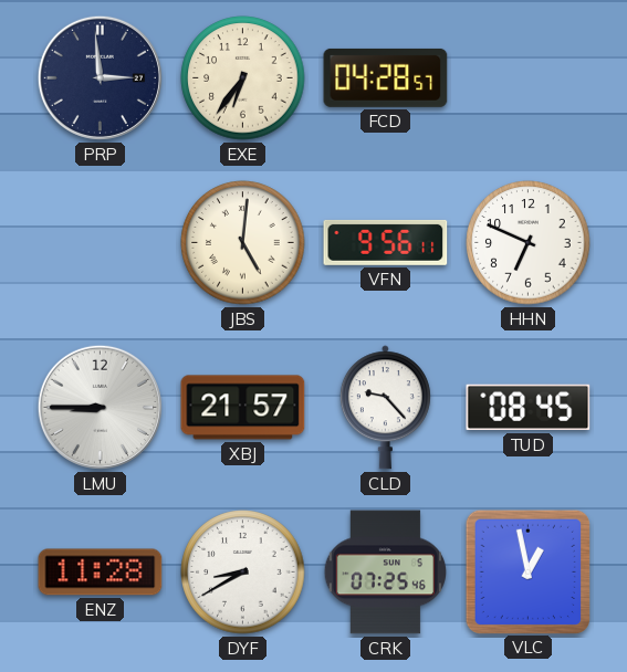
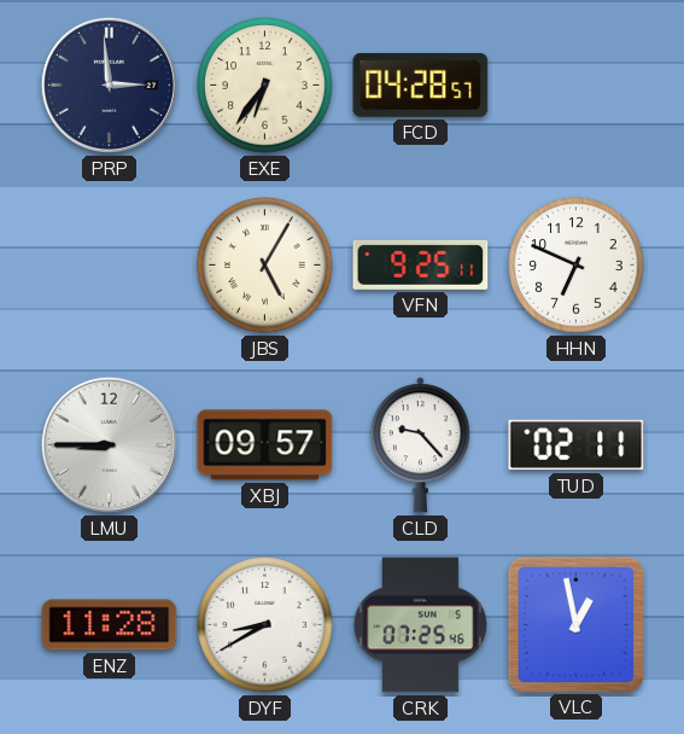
JBS: 5:01 -> 5:05
VFN: 9:56 -> 9:25
XBJ: 21:57 -> 09:57
TUD: 08:45 -> 02:11
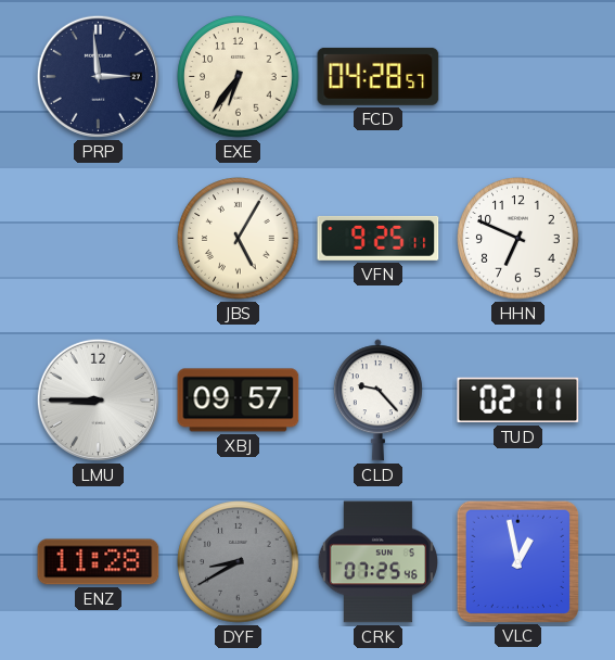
DYF dial: white -> grey
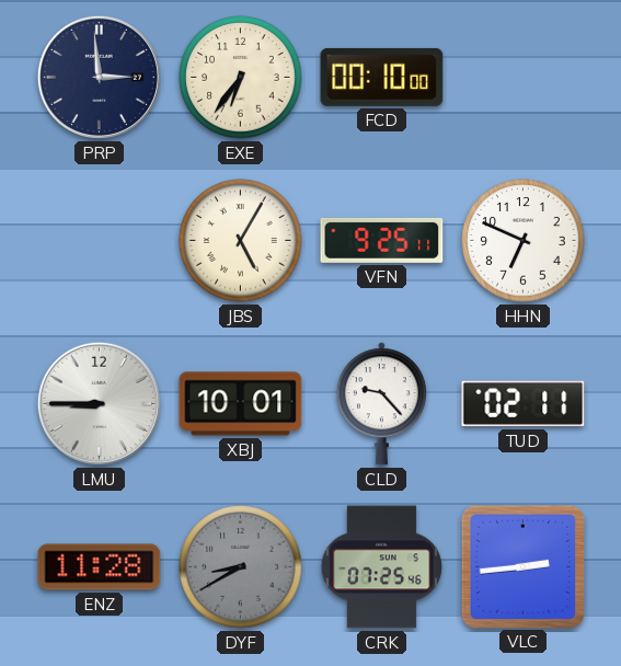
FCD: 04:28 -> 00:10
XBJ: 09:57 -> 10:01
VLC: 12:58 -> 2:44
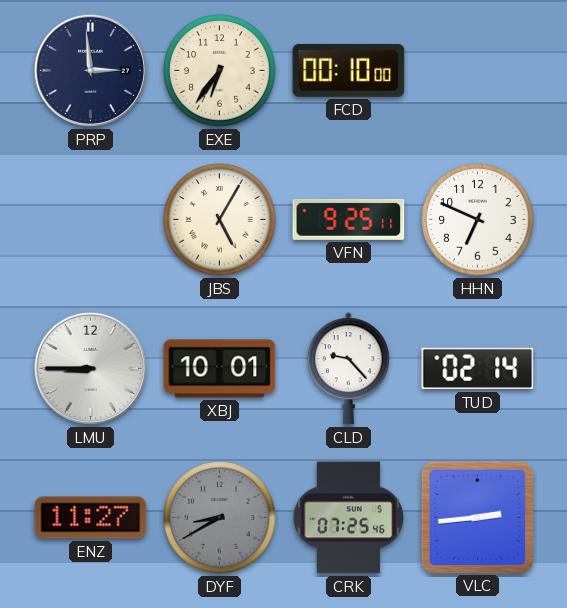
TUD: 02:11 -> 02:14
ENZ: 11:28 -> 11:27
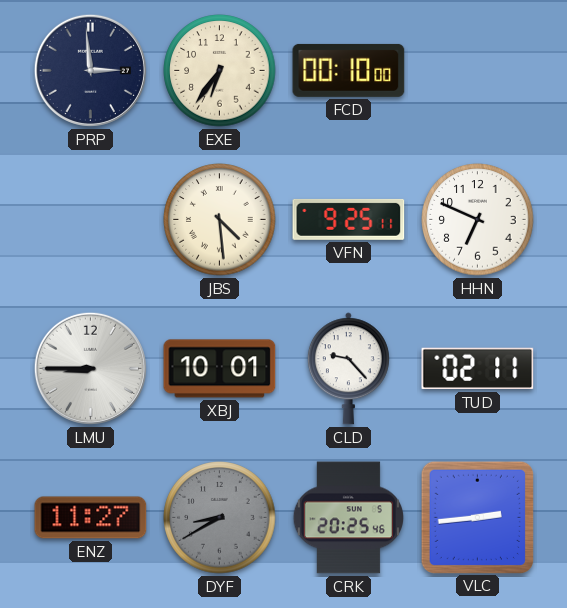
JBS: 5:05 -> 4:29
TUD: 02:14 -> 02:11
CRK: 07:25 -> 20:25
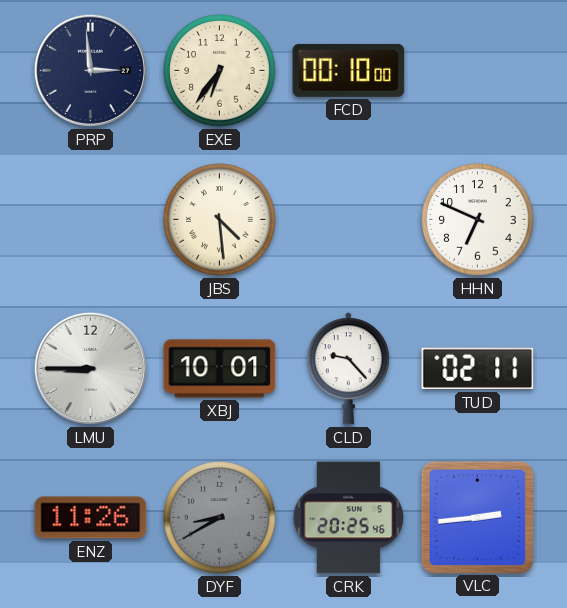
VFN: 9:25 -> none
ENZ: 11:27 -> 11:26
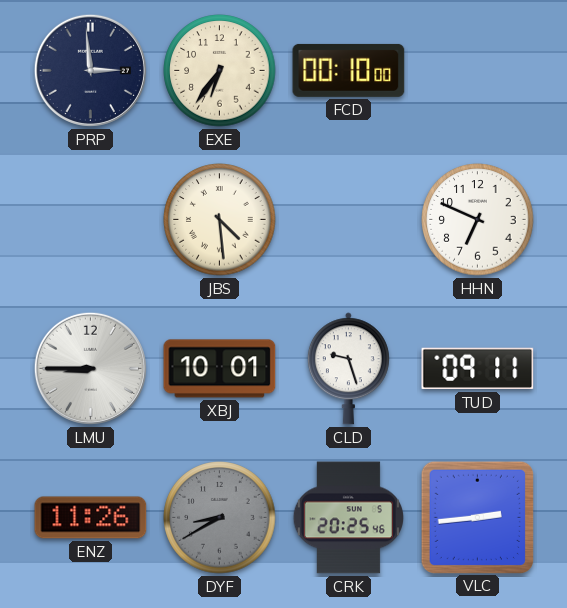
CLD: 9:23 -> 9:27
TUD: 02:11 -> 09:11
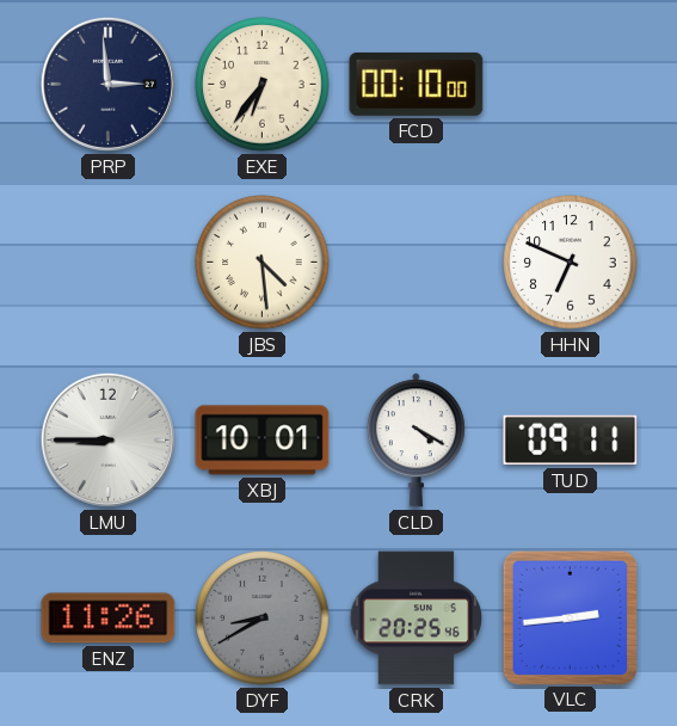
CLD: 9:27 -> 4:20
